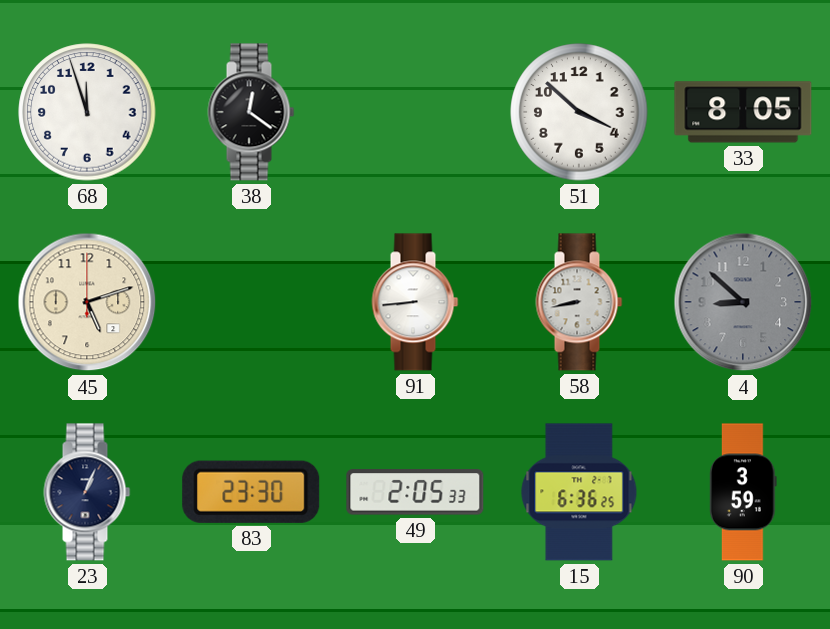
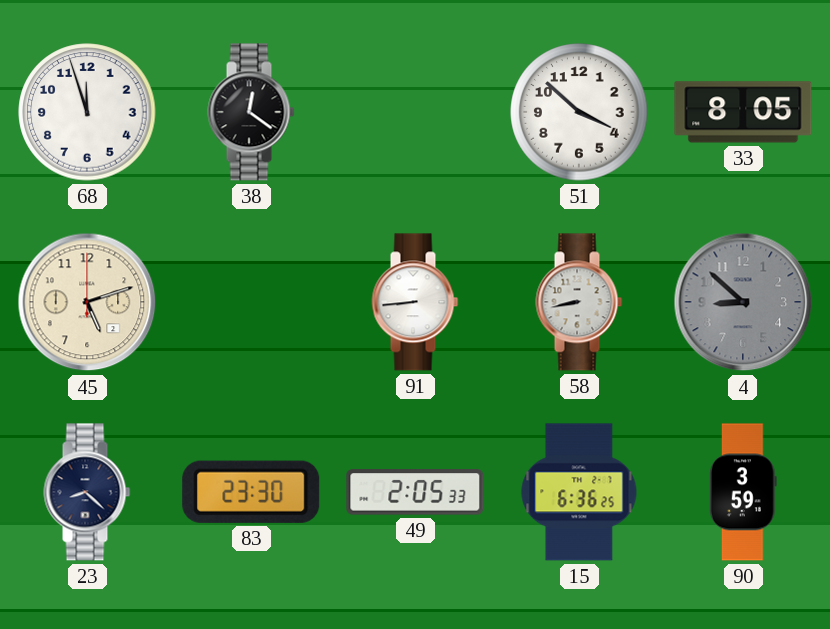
23: 1:04 -> 8:22
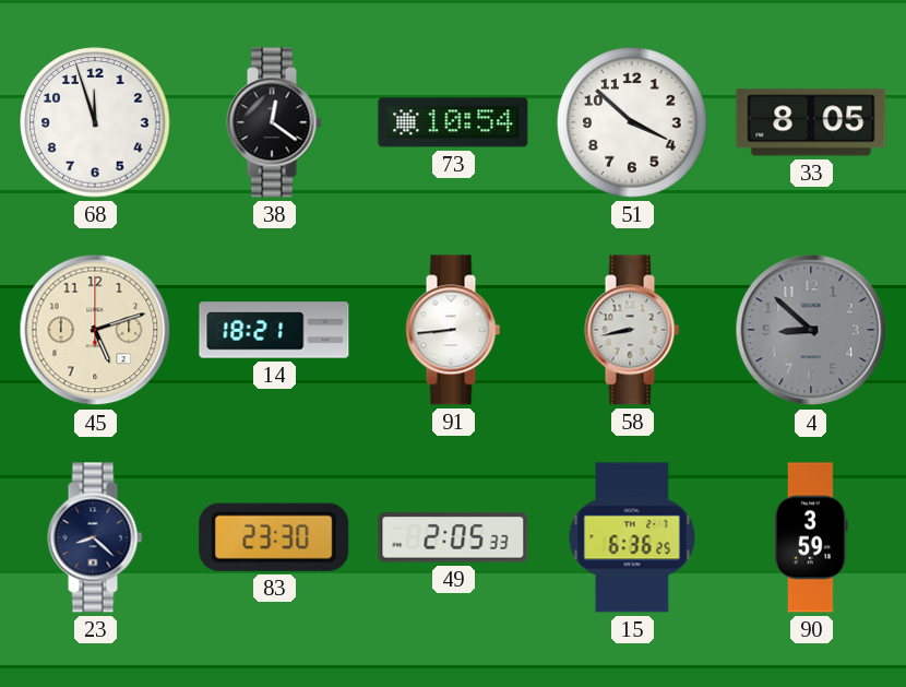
73: none -> 10:54
14: none -> 18:21
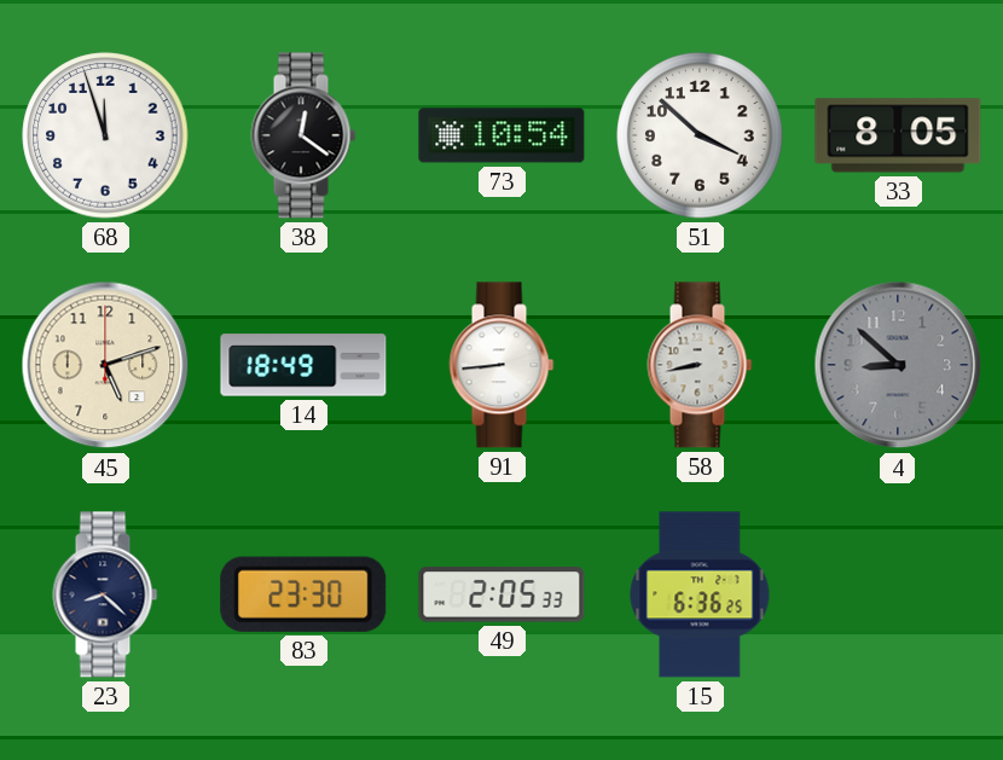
14: 18:21 -> 18:49
90: 3:59 -> none
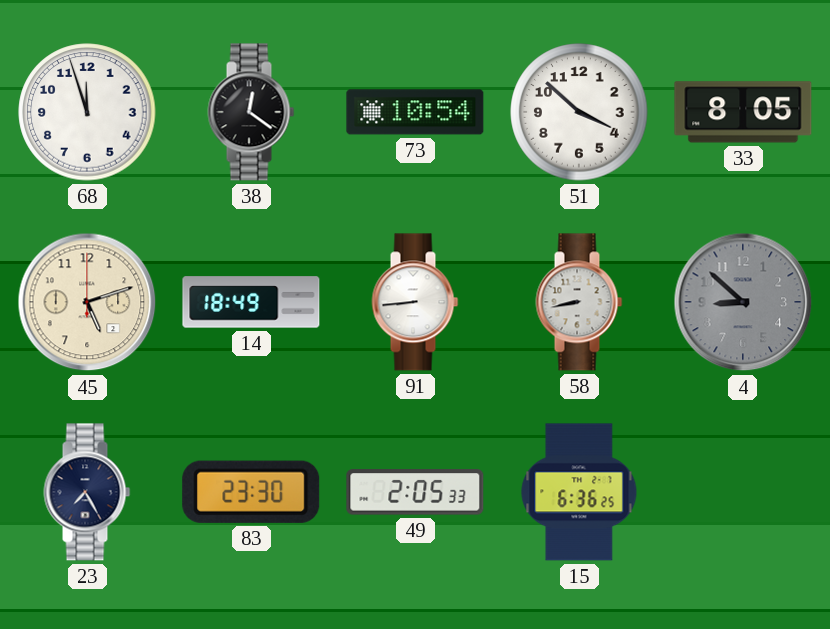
23: 8:22 -> 7:25
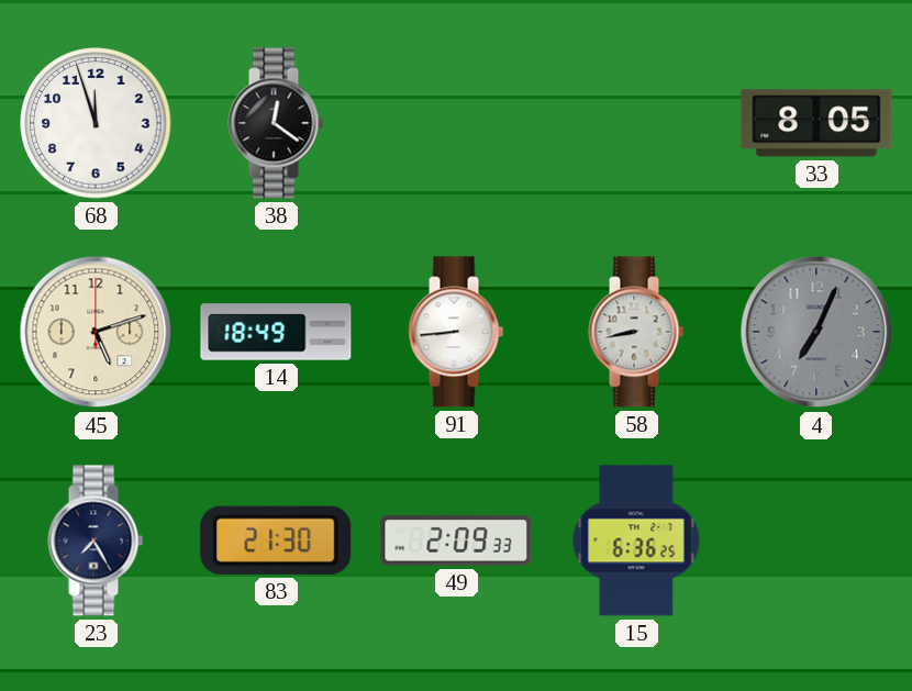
73: 10:54 -> none
51: 3:52 -> none
4: 8:52 -> 7:04
83: 23:30 -> 21:30
49: 2:05 -> 2:09
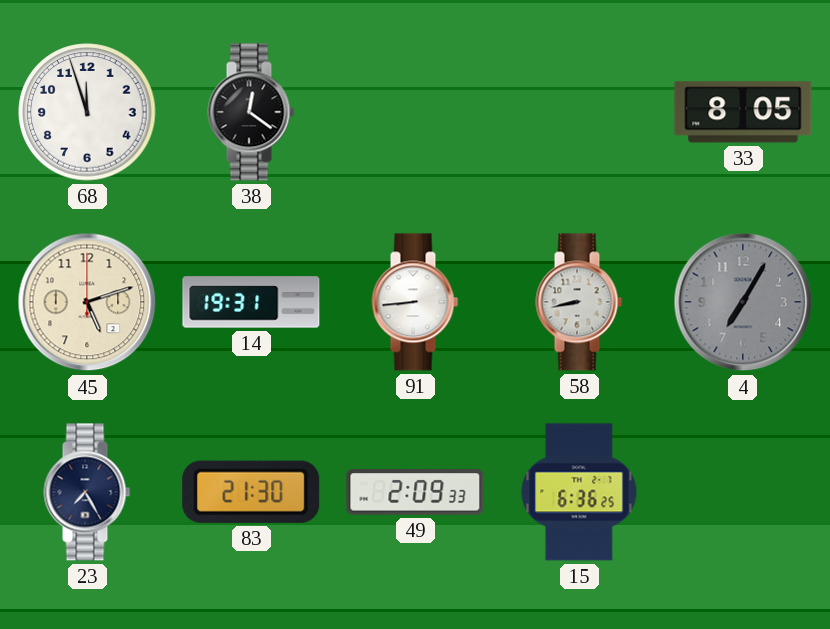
14: 18:49 -> 19:31
4: 7:04 -> 7:05
